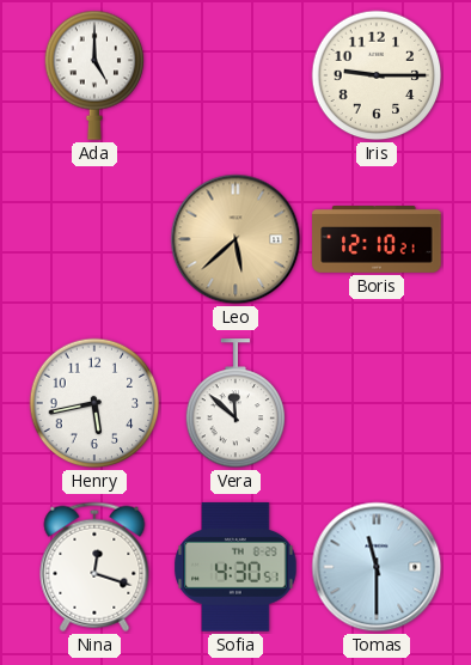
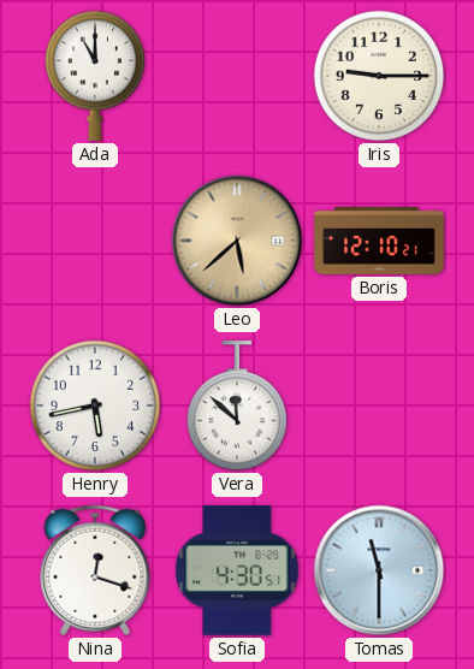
Ada: 5:00 -> 11:00
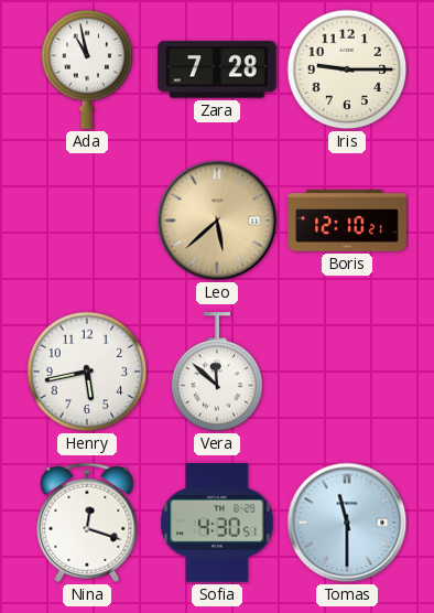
Ada: 11:00 -> 10:58
Zara: none -> 7:28
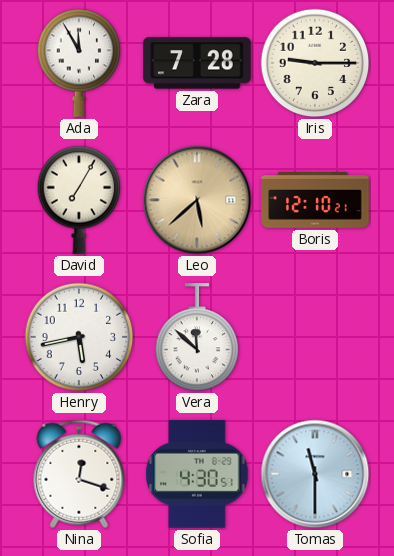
Ada: 10:58 -> 11:55
David: none -> 7:05
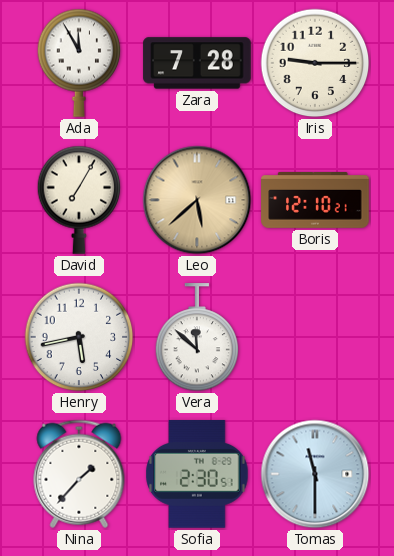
Nina: 12:18 -> 1:37
Sofia: 4:30 -> 2:30
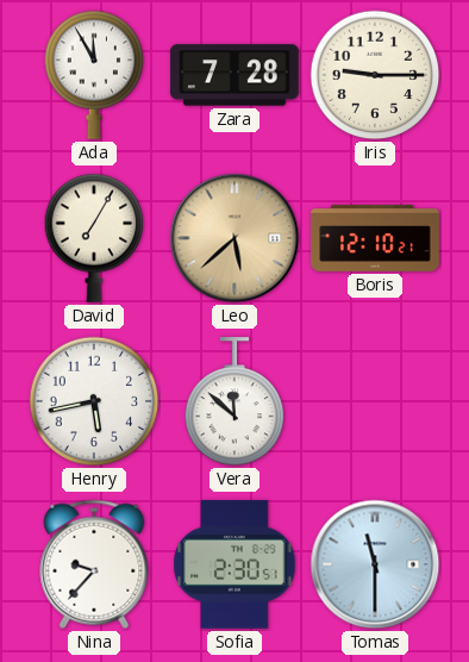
Nina: 1:37 -> 9:37
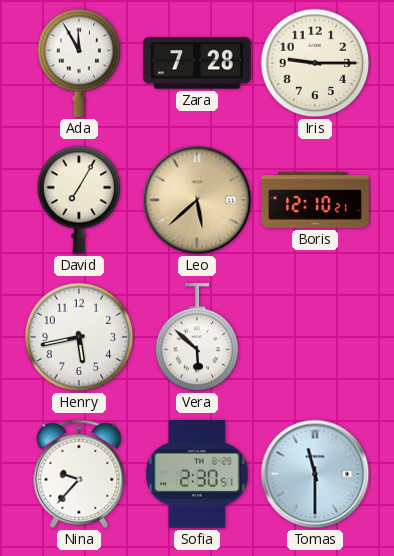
Vera: 11:52 -> 5:52
